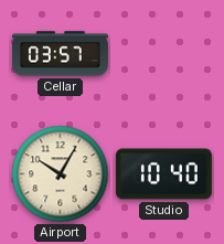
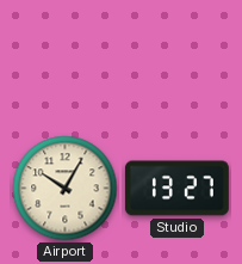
Cellar: 03:57 -> none
Studio: 10:40 -> 13:27
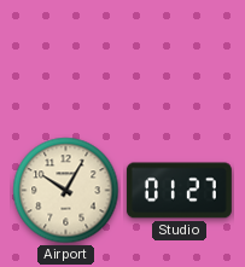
Studio: 13:27 -> 01:27
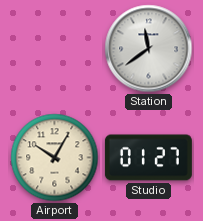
Station: none -> 11:39
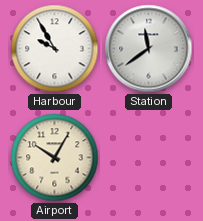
Harbour: none -> 9:55
Studio: 01:27 -> none
